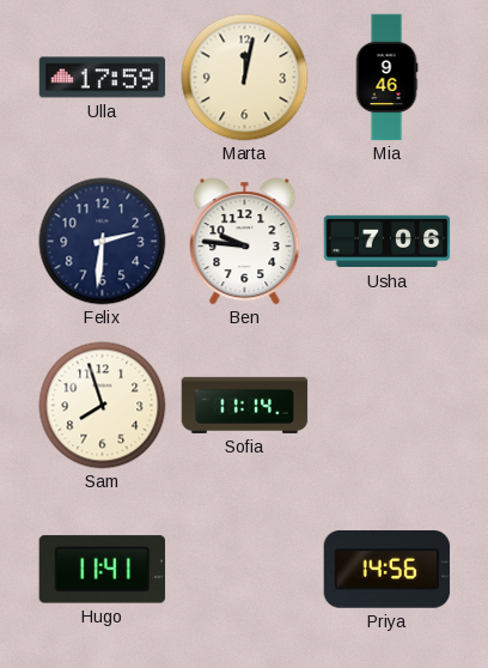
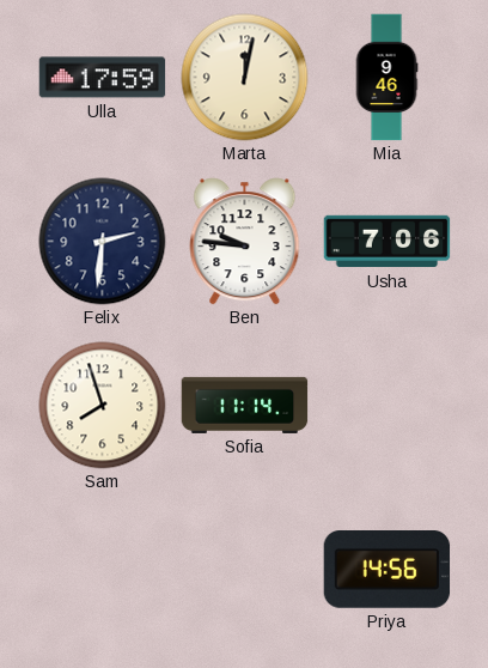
Hugo: 11:41 -> none
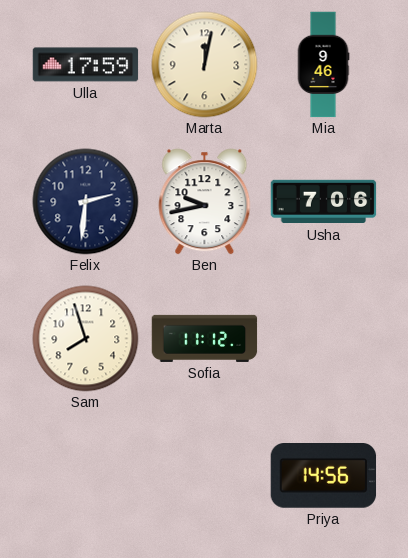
Ben: 9:46 -> 9:43
Sofia: 11:14 -> 11:12
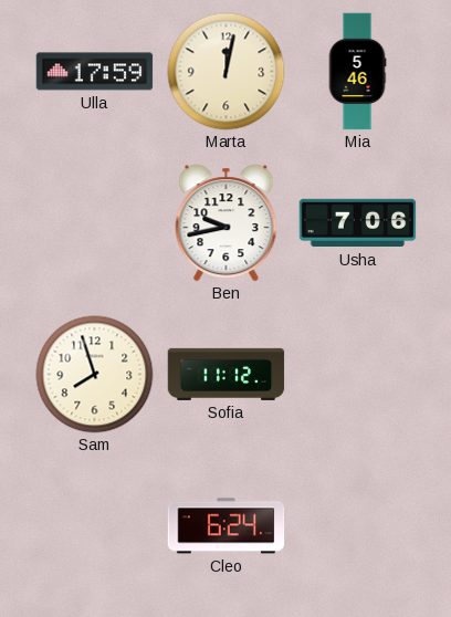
Mia: 9:46 -> 5:46
Felix: 2:31 -> none
Cleo: none -> 6:24
Priya: 14:56 -> none
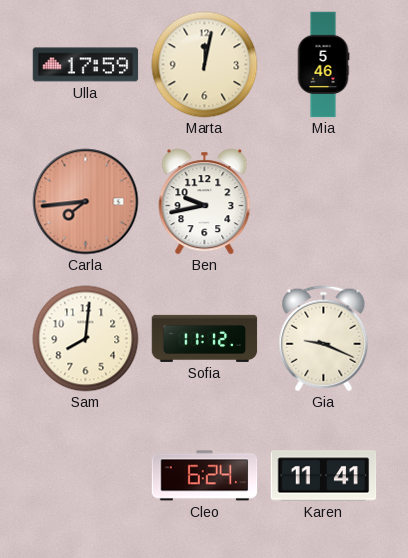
Carla: none -> 7:44
Usha: 7:06 -> none
Sam: 7:57 -> 8:01
Gia: none -> 9:19
Karen: none -> 11:41
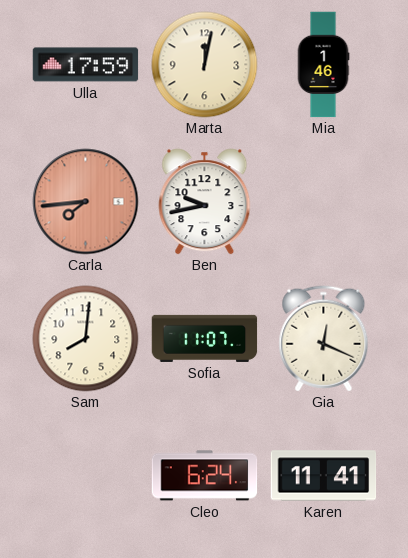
Mia: 5:46 -> 1:46
Sofia: 11:12 -> 11:07
Gia: 9:19 -> 12:19
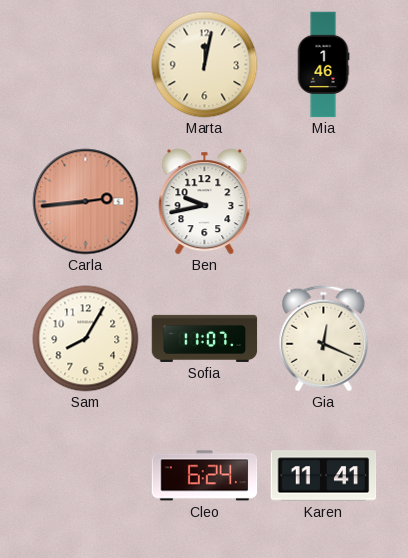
Ulla: 17:59 -> none
Carla: 7:44 -> 2:44
Sam: 8:01 -> 8:05
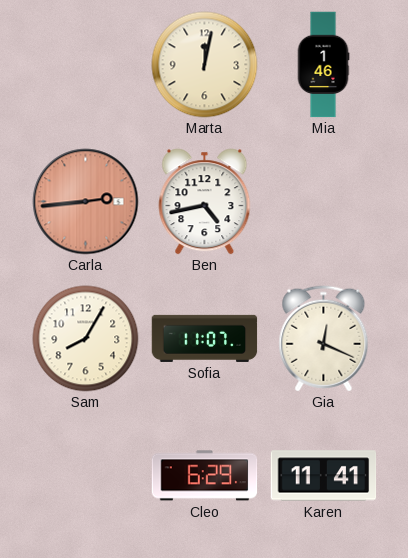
Ben: 9:43 -> 4:43
Cleo: 6:24 -> 6:29
